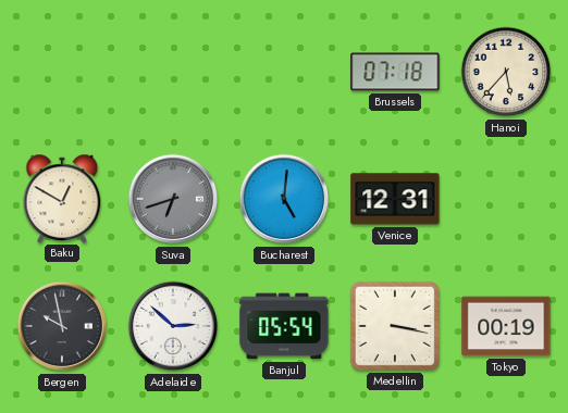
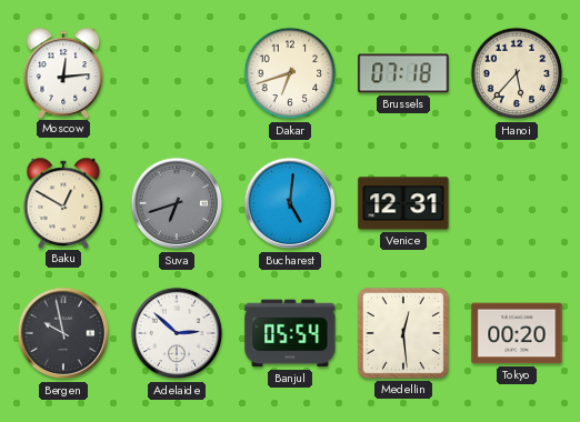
Moscow: none -> 12:14
Dakar: none -> 6:42
Medellin: 3:17 -> 12:29
Tokyo: 00:19 -> 00:20
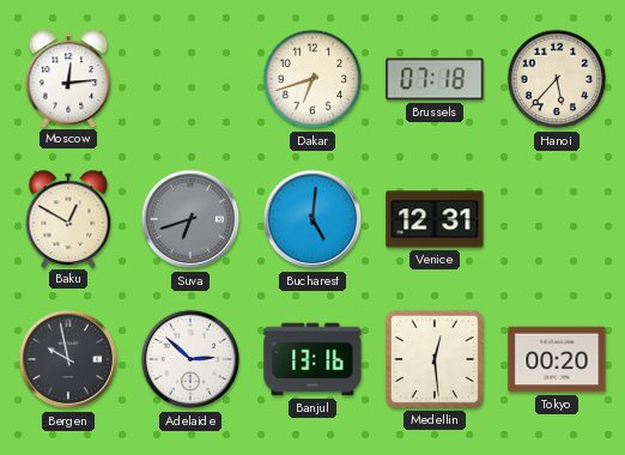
Banjul: 05:54 -> 13:16
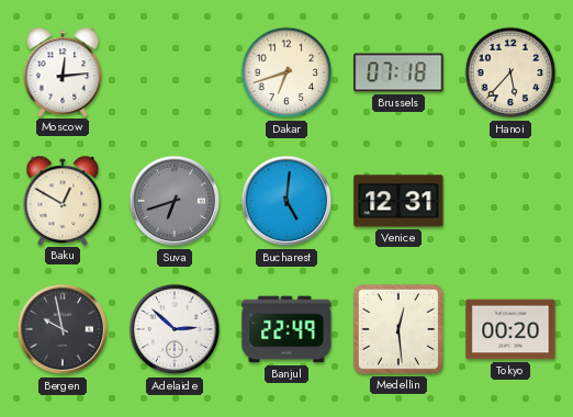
Banjul: 13:16 -> 22:49
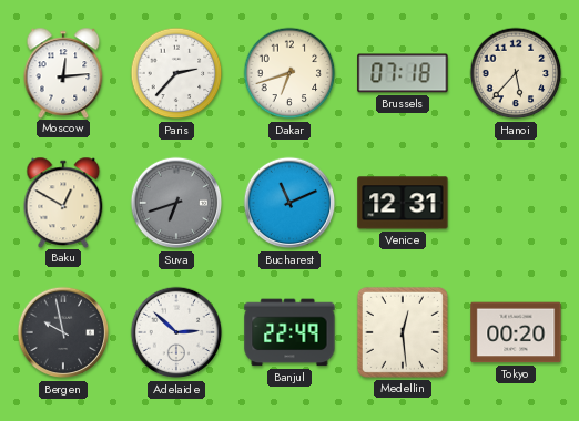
Paris: none -> 2:37
Bucharest: 5:01 -> 11:11
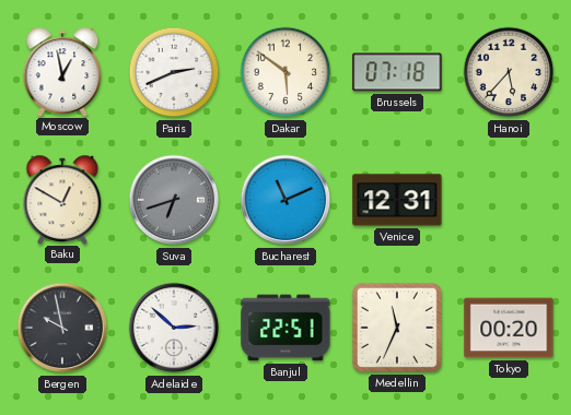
Moscow: 12:14 -> 12:58
Paris: 2:37 -> 2:41
Dakar: 6:42 -> 5:51
Banjul: 22:49 -> 22:51
Medellin: 12:29 -> 11:34
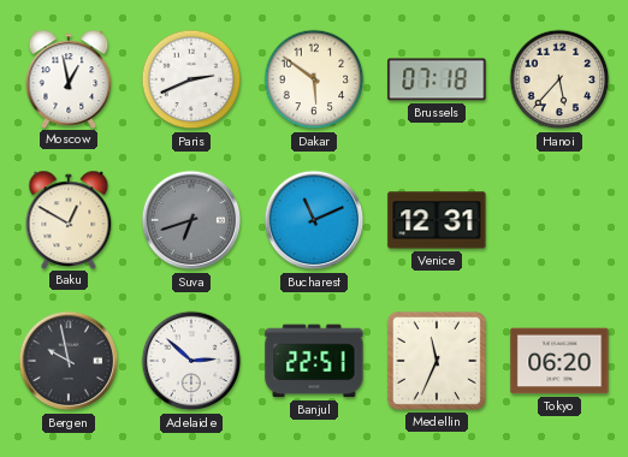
Tokyo: 00:20 -> 06:20
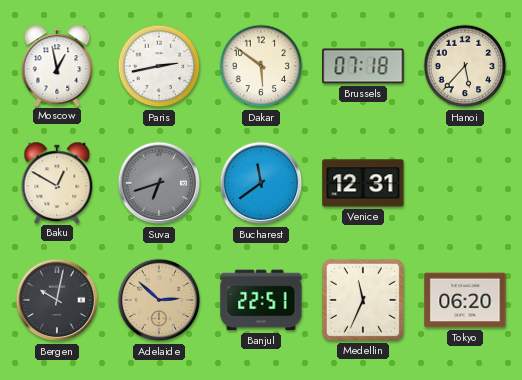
Paris: 2:41 -> 2:43
Bucharest: 11:11 -> 11:39
Bergen: 9:58 -> 10:02
Adelaide dial: white -> champagne
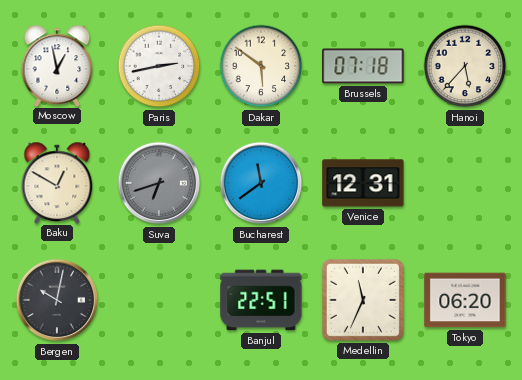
Adelaide: 2:52 -> none
